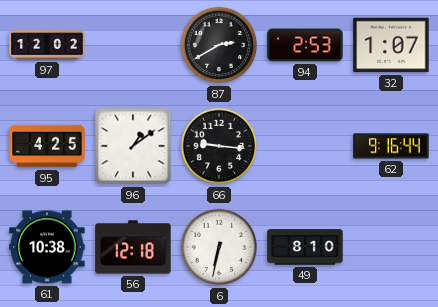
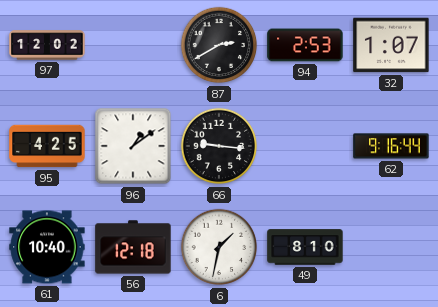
61: 10:38 -> 10:40
6: 6:32 -> 1:32
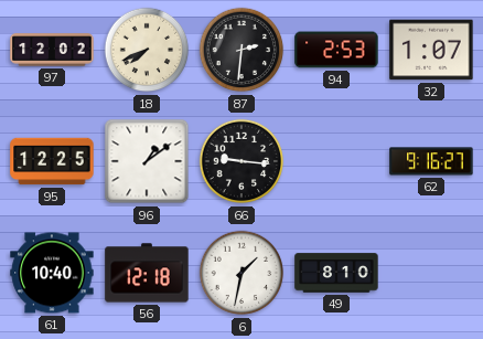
18: none -> 7:41
87: 2:40 -> 2:31
95: 4:25 -> 12:25
62: 9:16:44 -> 9:16:27
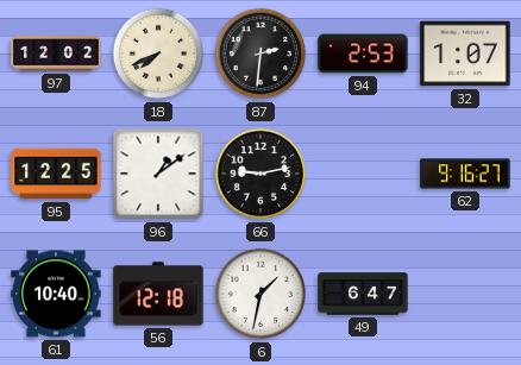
66: 9:16 -> 9:13
49: 8:10 -> 6:47
